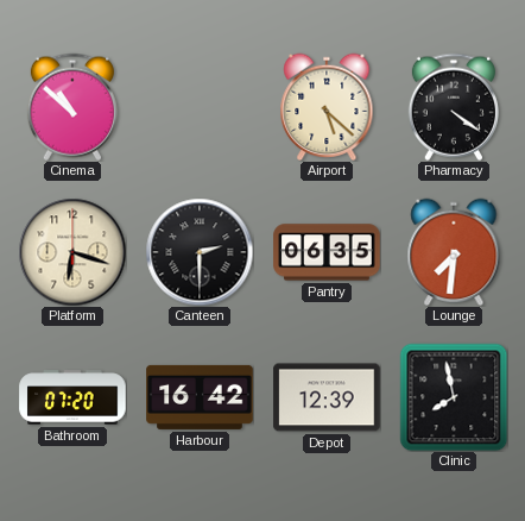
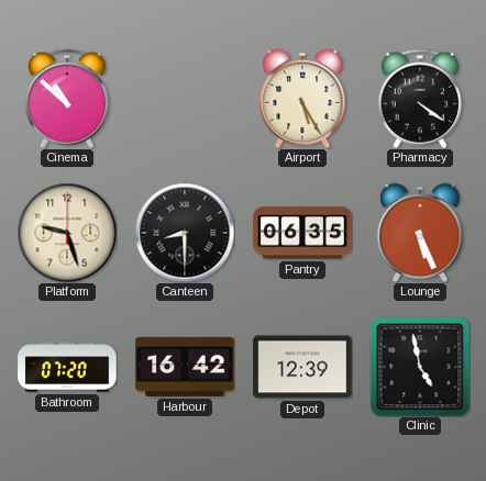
Airport: 5:22 -> 5:25
Platform: 6:18 -> 9:27
Canteen: 2:30 -> 8:30
Lounge: 7:31 -> 5:26
Clinic: 7:58 -> 4:58
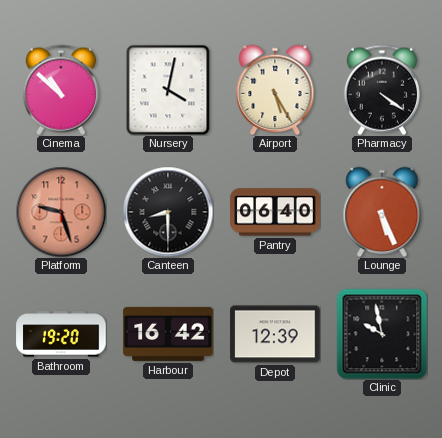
Nursery: none -> 4:02
Platform dial: cream -> salmon
Pantry: 06:35 -> 06:40
Bathroom: 07:20 -> 19:20
Clinic: 4:58 -> 9:58
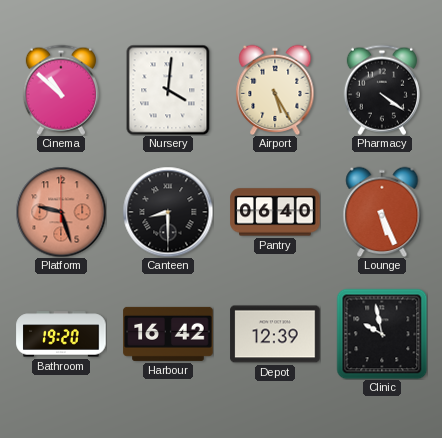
Nursery: 4:02 -> 4:01
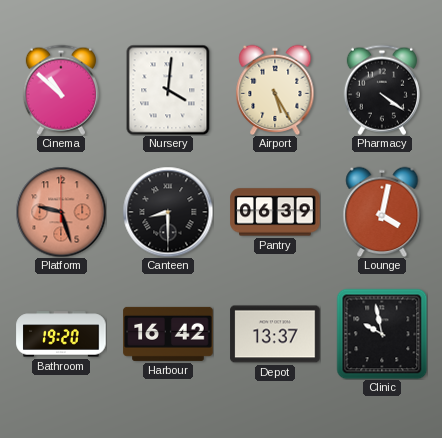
Pantry: 06:40 -> 06:39
Lounge: 5:26 -> 4:02
Depot: 12:39 -> 13:37
